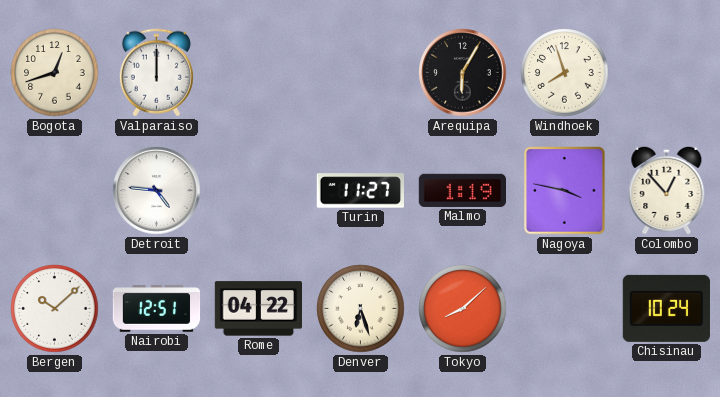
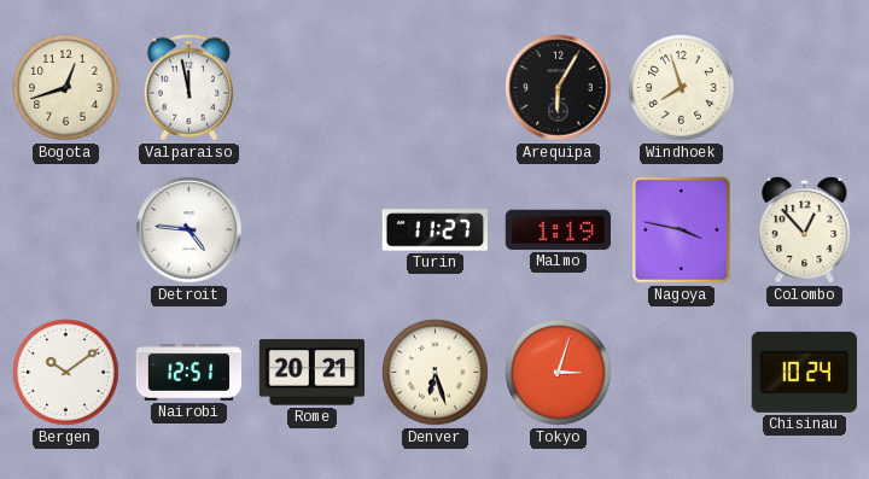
Valparaiso: 12:00 -> 11:58
Bergen: 10:08 -> 10:09
Rome: 04:22 -> 20:21
Tokyo: 8:08 -> 3:03
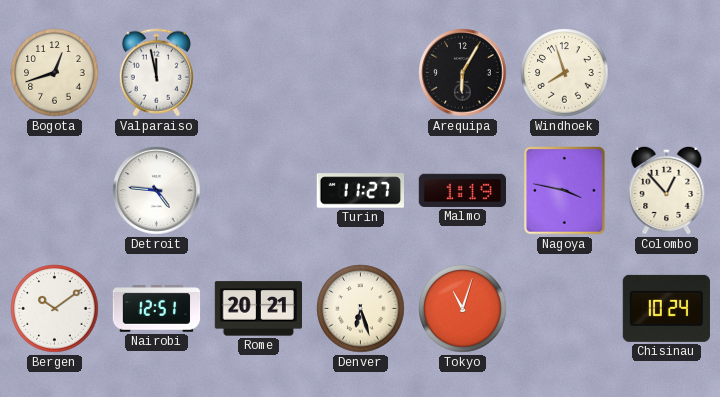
Tokyo: 3:03 -> 11:03
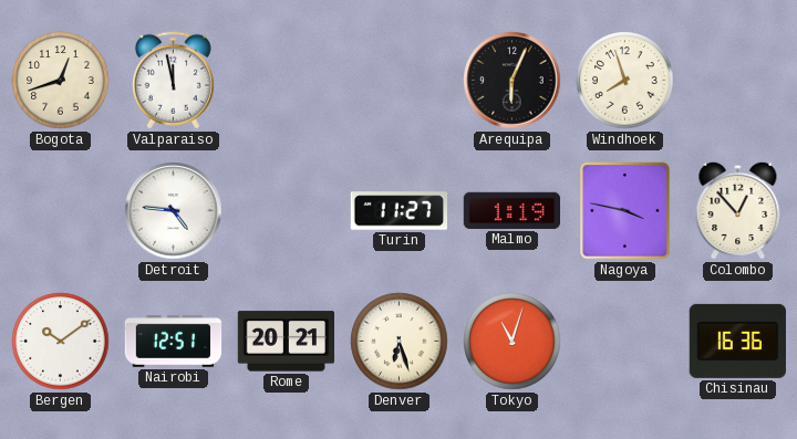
Arequipa: 6:05 -> 6:04
Chisinau: 10:24 -> 16:36
